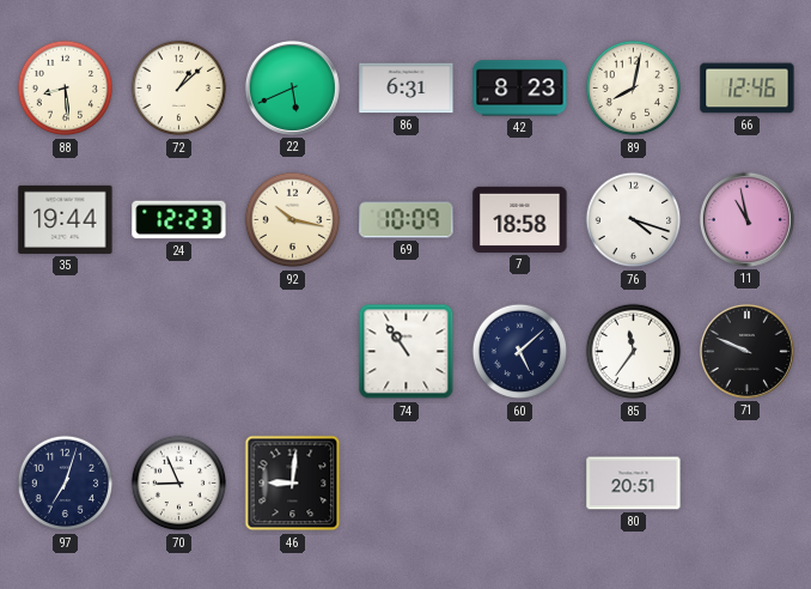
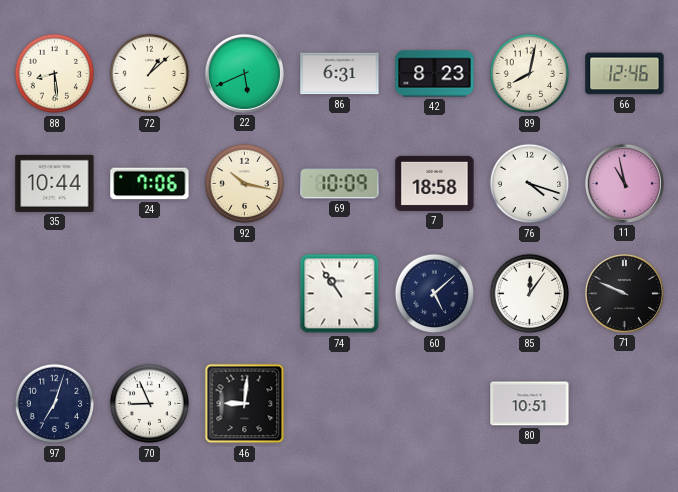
35: 19:44 -> 10:44
24: 12:23 -> 7:06
85: 11:36 -> 12:06
80: 20:51 -> 10:51
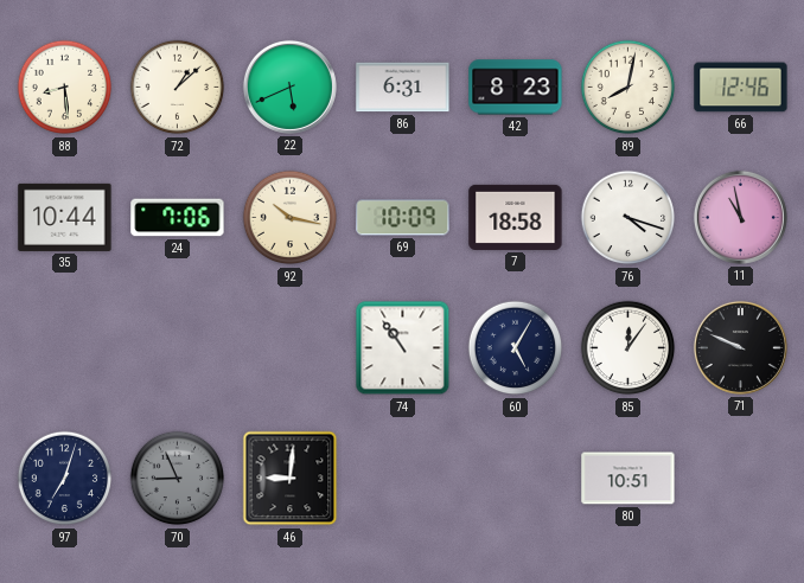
60: 5:08 -> 5:05
70 dial: white -> grey
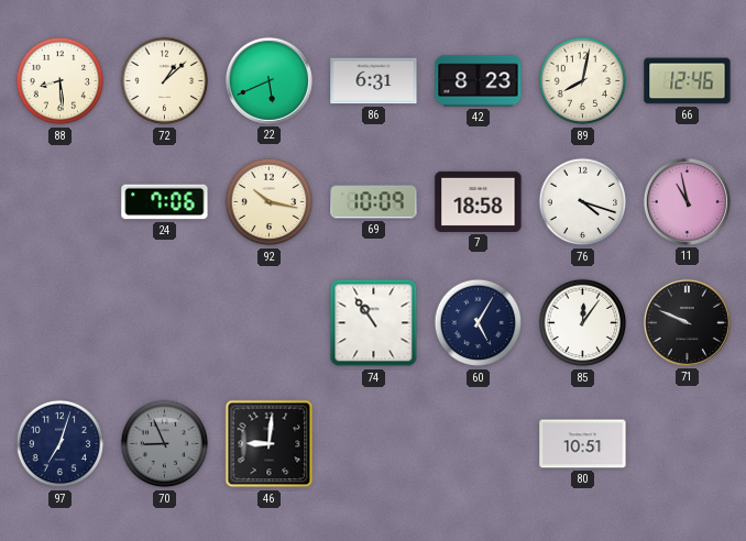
35: 10:44 -> none
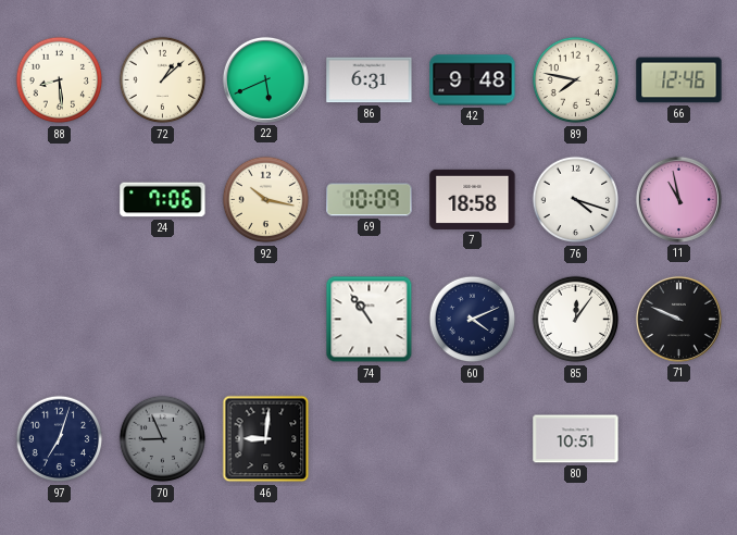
42: 8:23 -> 9:48
89: 8:02 -> 7:47
60: 5:05 -> 4:11
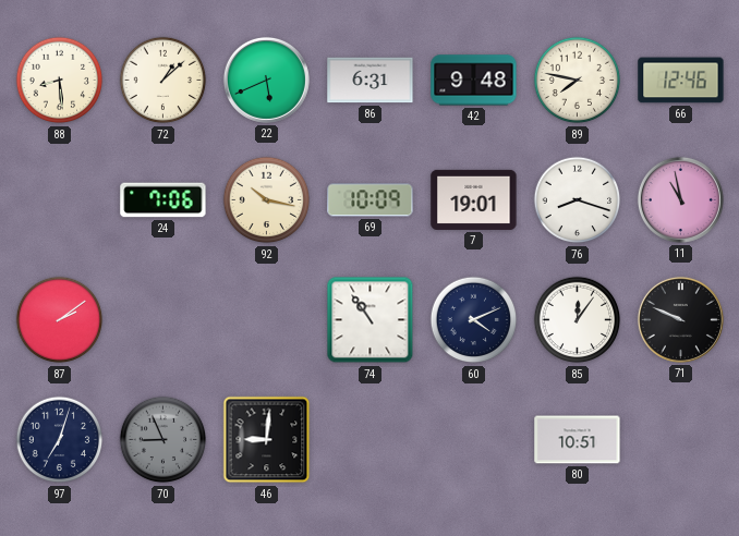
7: 18:58 -> 19:01
76: 4:18 -> 8:18
87: none -> 2:09
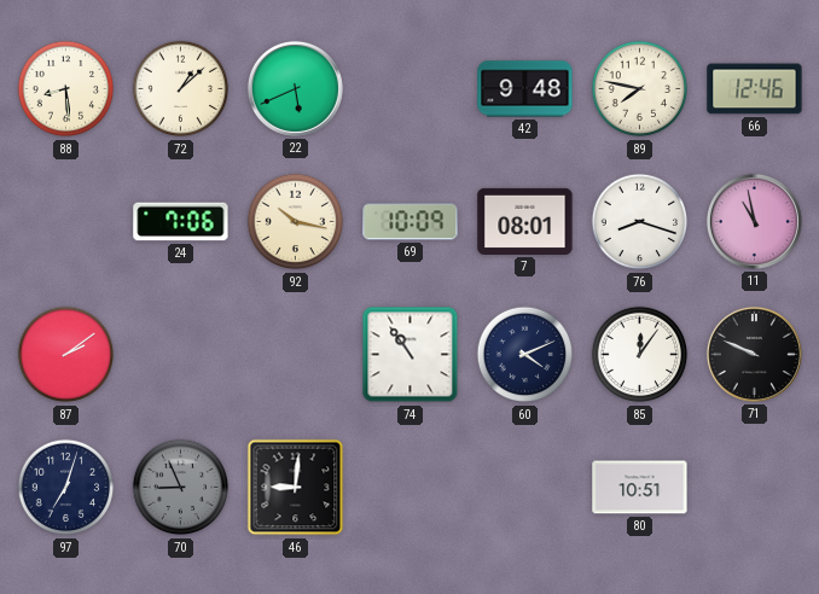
86: 6:31 -> none
7: 19:01 -> 08:01
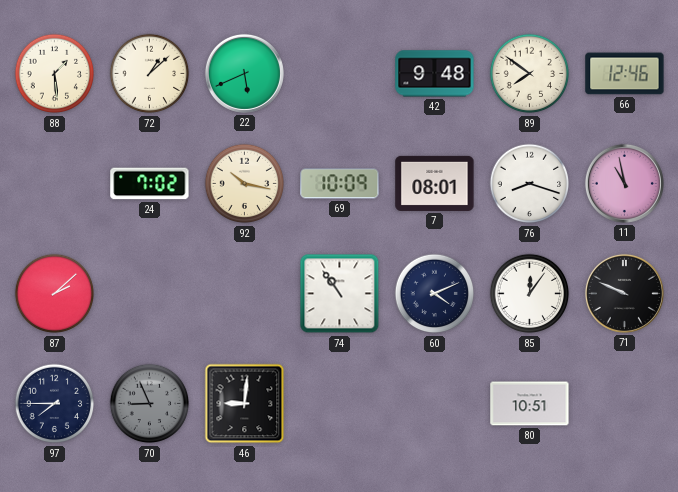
88: 8:29 -> 1:29
89: 7:47 -> 7:51
24: 7:06 -> 7:02
87: 2:09 -> 2:08
97: 7:03 -> 7:45
